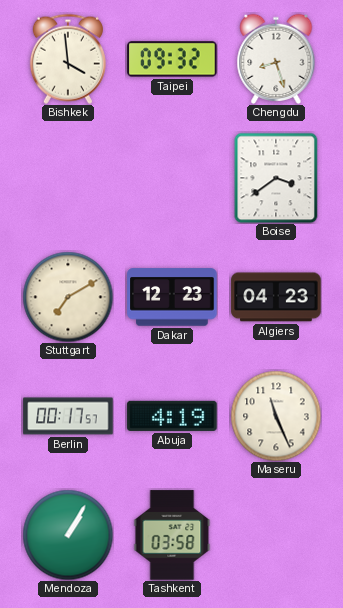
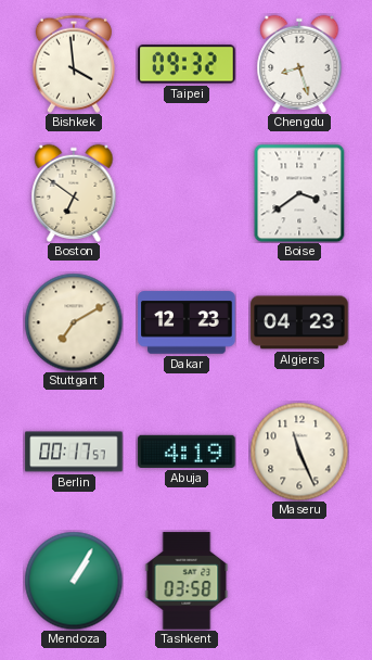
Boston: none -> 6:51
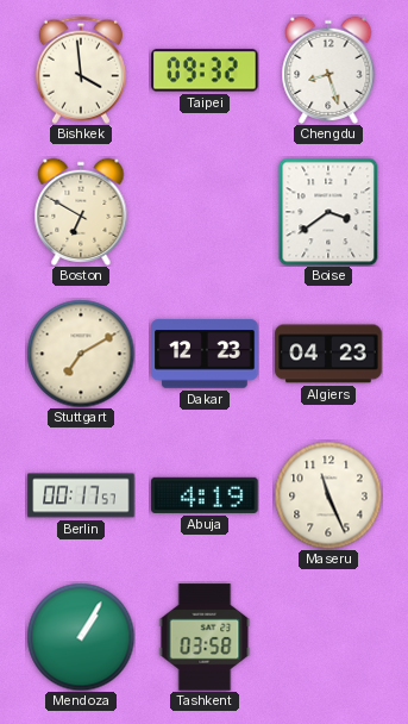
Boston: 6:51 -> 6:50
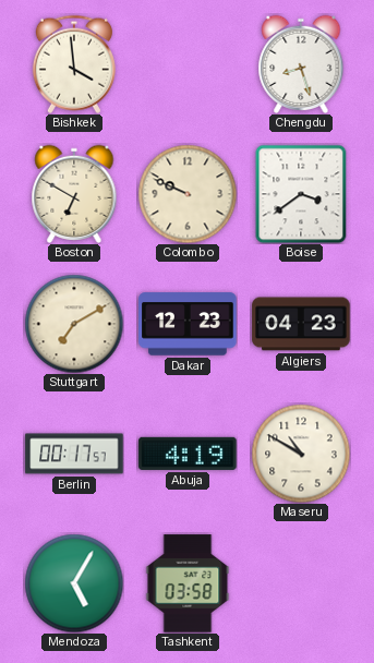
Taipei: 09:32 -> none
Colombo: none -> 9:49
Maseru: 11:26 -> 10:50
Mendoza: 1:05 -> 5:05
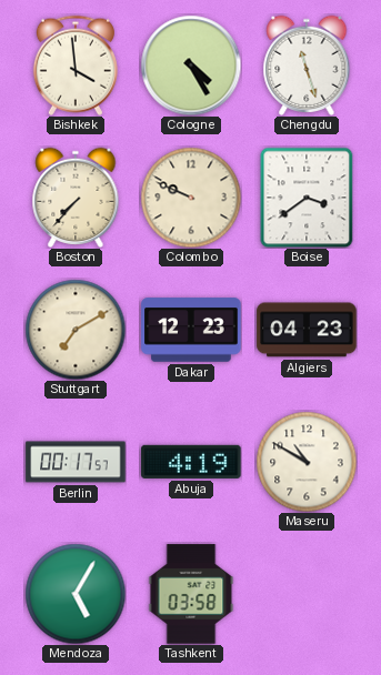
Cologne: none -> 4:25
Chengdu: 8:27 -> 11:27
Boston: 6:50 -> 7:37
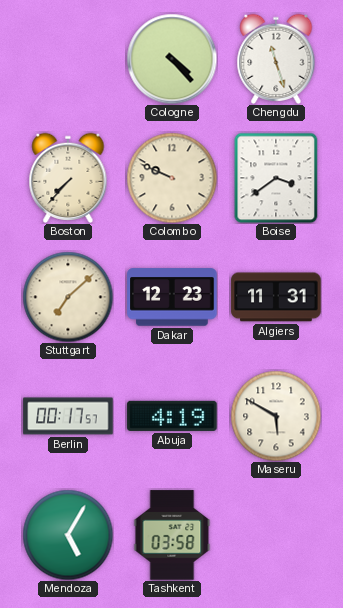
Bishkek: 3:59 -> none
Cologne: 4:25 -> 4:23
Stuttgart: 7:10 -> 7:08
Algiers: 04:23 -> 11:31
Maseru: 10:50 -> 5:50
